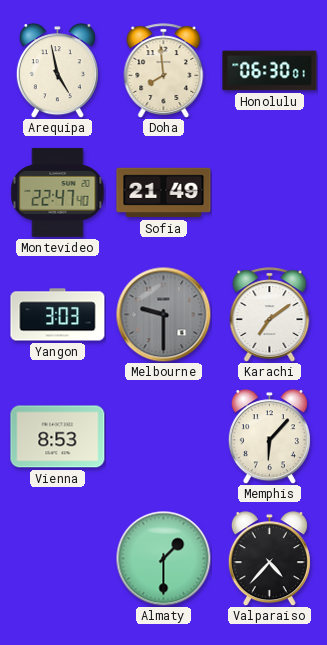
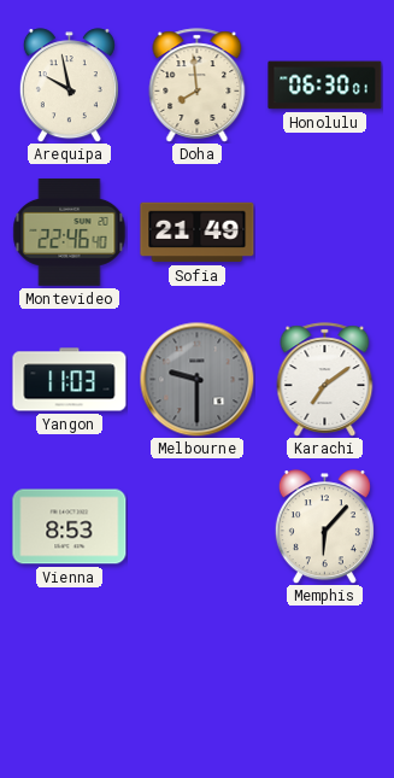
Arequipa: 4:58 -> 9:58
Montevideo: 22:47 -> 22:46
Yangon: 3:03 -> 11:03
Almaty: 1:30 -> none
Valparaiso: 4:37 -> none
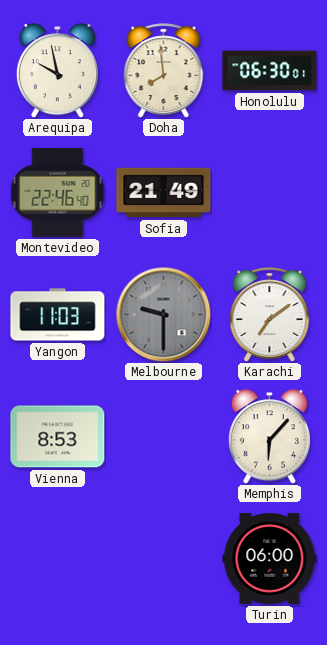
Turin: none -> 06:00
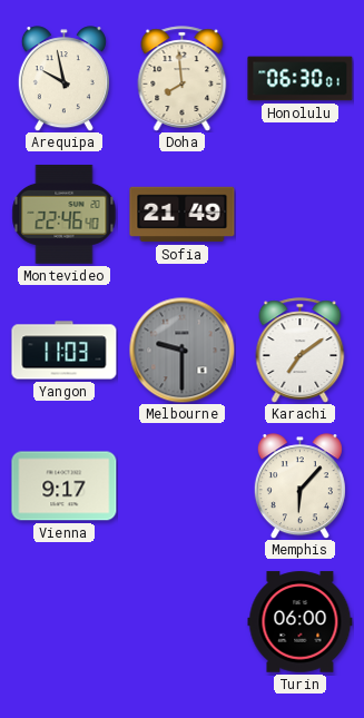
Vienna: 8:53 -> 9:17
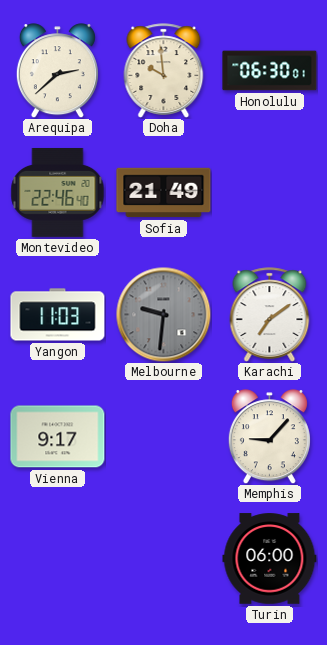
Arequipa: 9:58 -> 2:38
Doha: 7:59 -> 9:59
Melbourne: 9:30 -> 9:31
Memphis: 6:07 -> 9:07
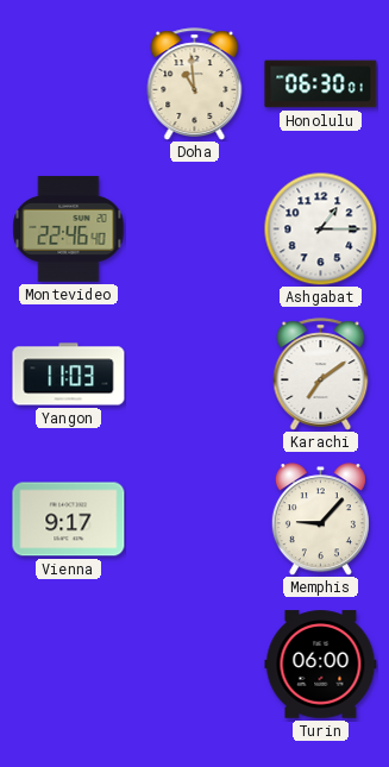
Arequipa: 2:38 -> none
Doha: 9:59 -> 10:59
Sofia: 21:49 -> none
Ashgabat: none -> 1:15
Melbourne: 9:31 -> none
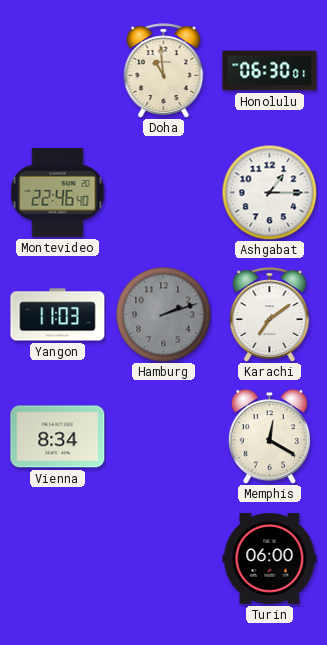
Hamburg: none -> 2:12
Vienna: 9:17 -> 8:34
Memphis: 9:07 -> 12:20
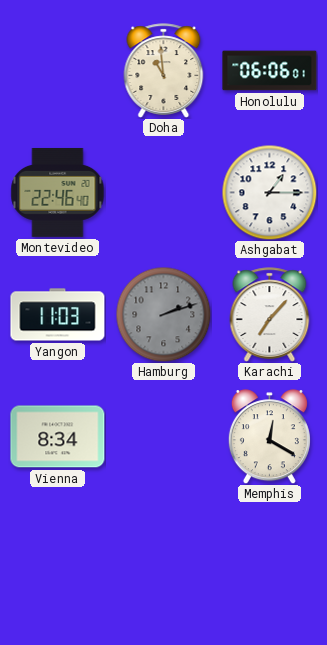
Honolulu: 06:30 -> 06:06
Karachi: 7:09 -> 7:07
Turin: 06:00 -> none
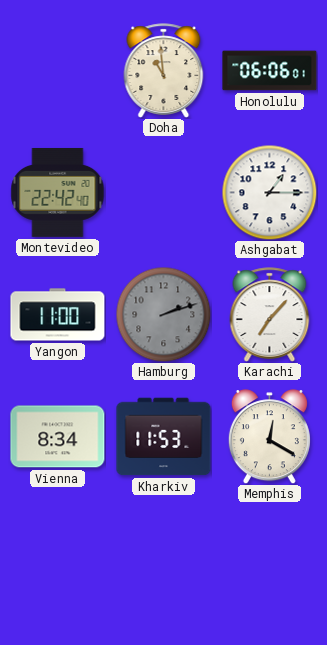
Montevideo: 22:46 -> 22:42
Yangon: 11:03 -> 11:00
Kharkiv: none -> 11:53
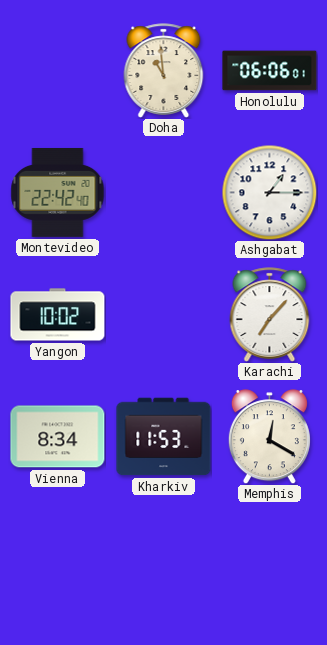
Yangon: 11:00 -> 10:02
Hamburg: 2:12 -> none
